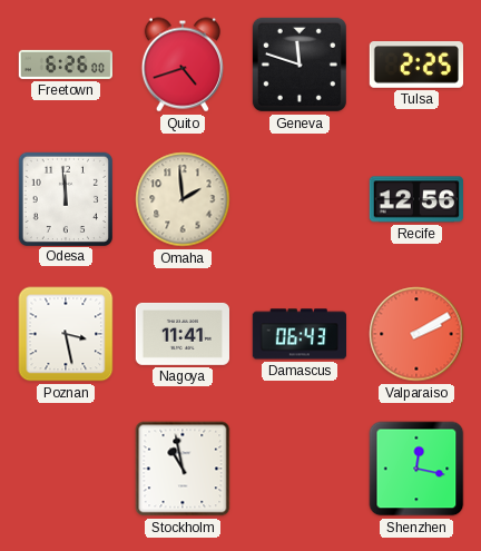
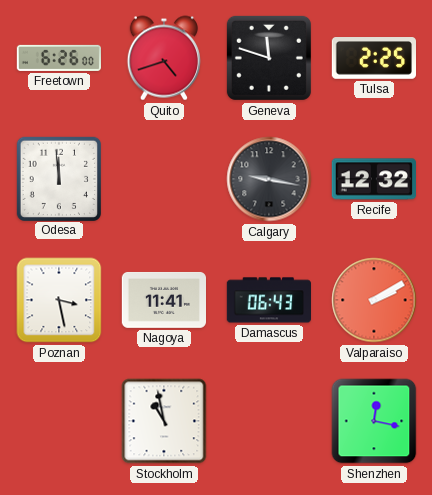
Omaha: 1:59 -> none
Calgary: none -> 9:17
Recife: 12:56 -> 12:32
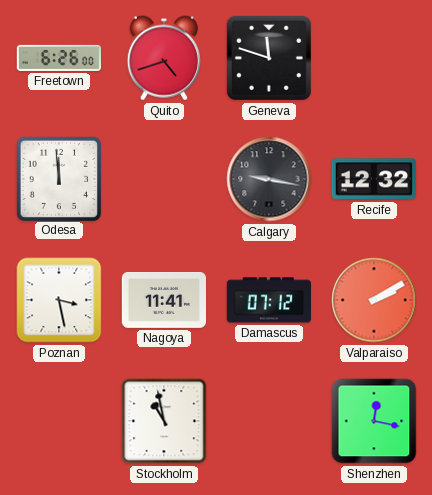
Tulsa: 2:25 -> none
Damascus: 06:43 -> 07:12
